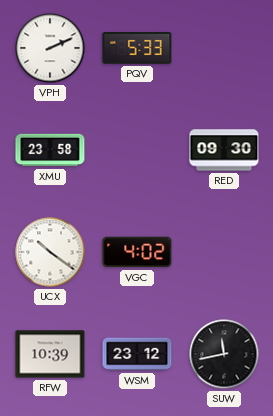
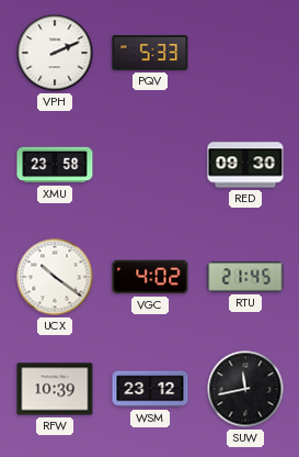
RTU: none -> 21:45
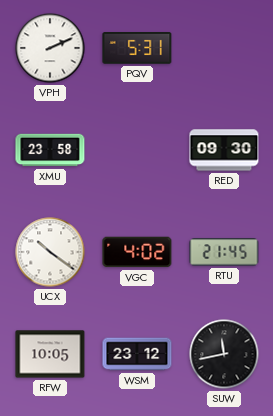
PQV: 5:33 -> 5:31
RFW: 10:39 -> 10:05
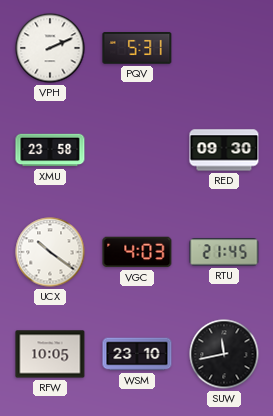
VGC: 4:02 -> 4:03
WSM: 23:12 -> 23:10
